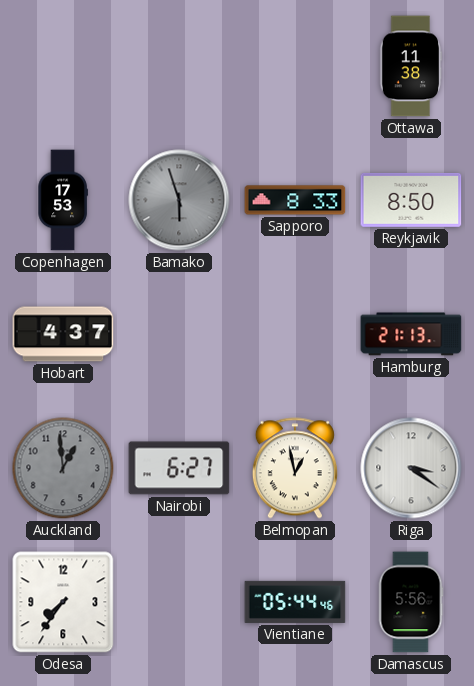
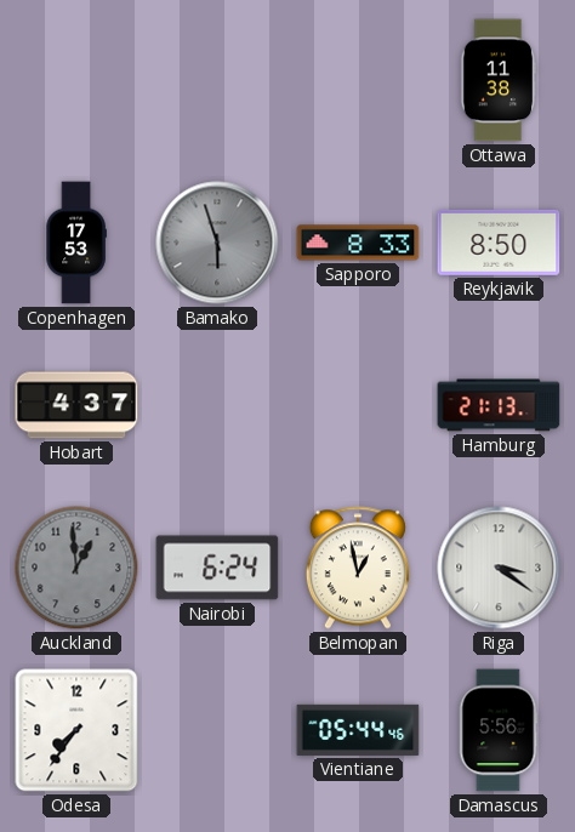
Nairobi: 6:27 -> 6:24
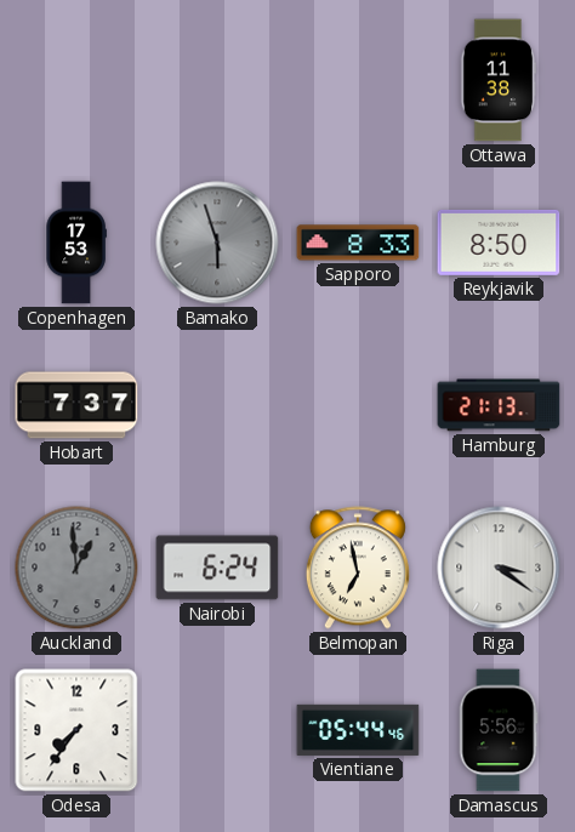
Hobart: 4:37 -> 7:37
Belmopan: 12:58 -> 6:58
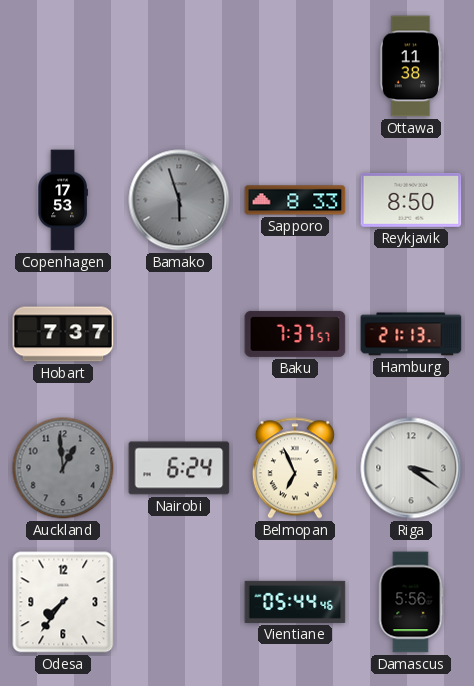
Baku: none -> 7:37
Belmopan: 6:58 -> 6:56
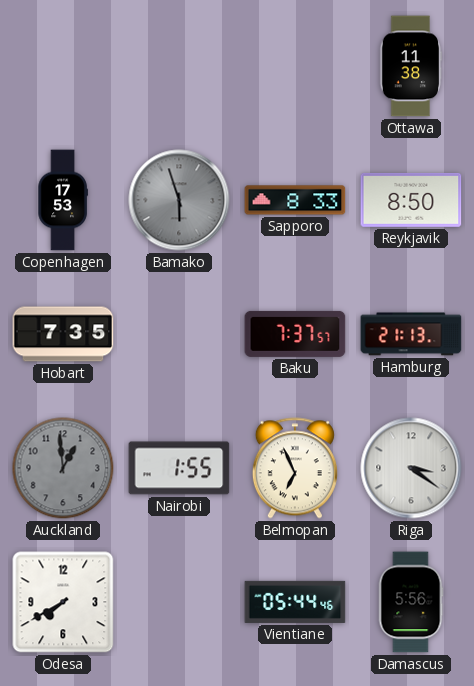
Hobart: 7:37 -> 7:35
Nairobi: 6:24 -> 1:55
Odesa: 7:36 -> 7:40
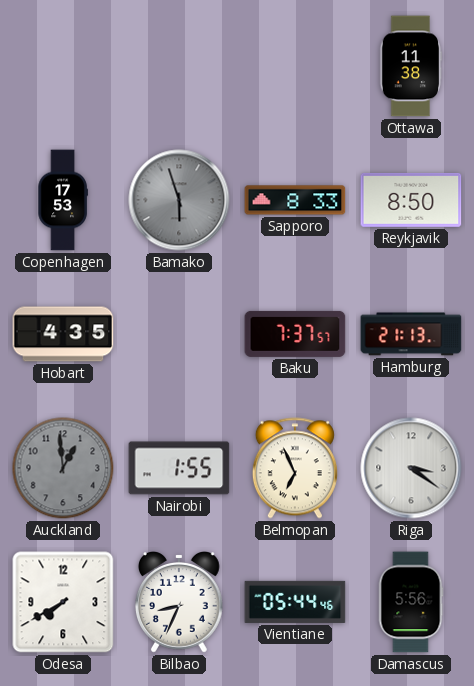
Hobart: 7:35 -> 4:35
Bilbao: none -> 8:34
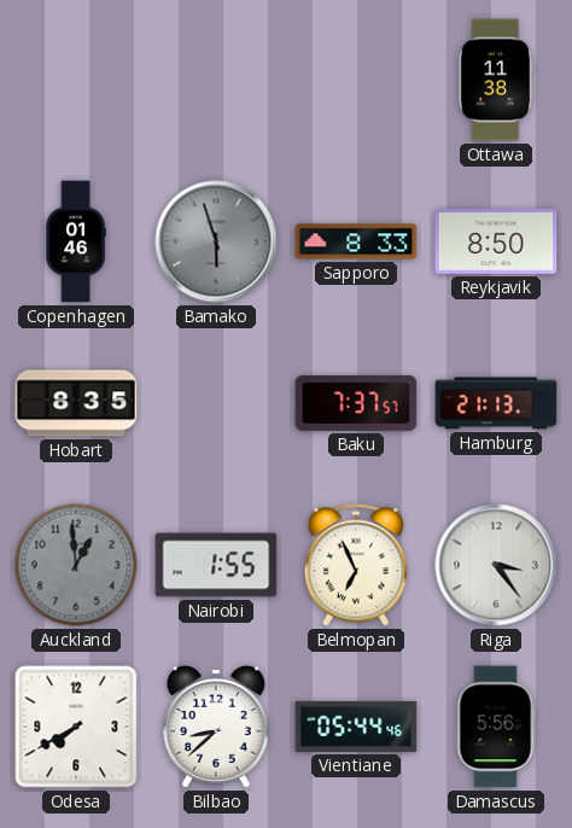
Copenhagen: 17:53 -> 01:46
Hobart: 4:35 -> 8:35
Riga: 3:21 -> 3:24
Bilbao: 8:34 -> 8:38
